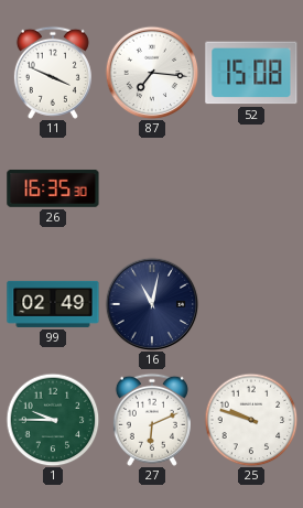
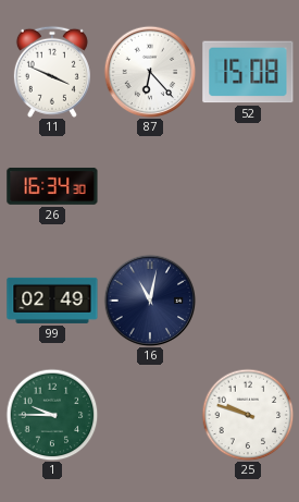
87: 7:16 -> 6:23
26: 16:35 -> 16:34
27: 6:11 -> none
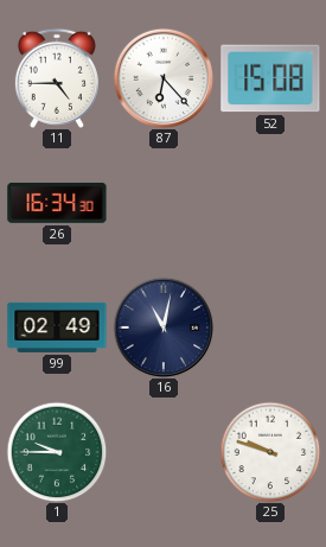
11: 3:49 -> 4:45
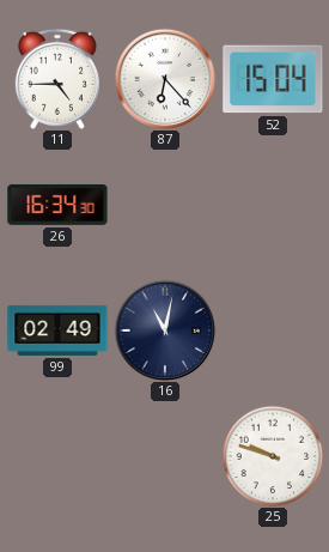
52: 15:08 -> 15:04
1: 9:45 -> none
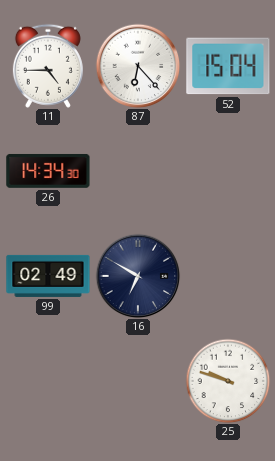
26: 16:34 -> 14:34
16: 11:02 -> 6:50
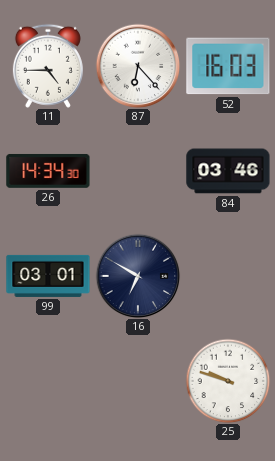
52: 15:04 -> 16:03
84: none -> 03:46
99: 02:49 -> 03:01
